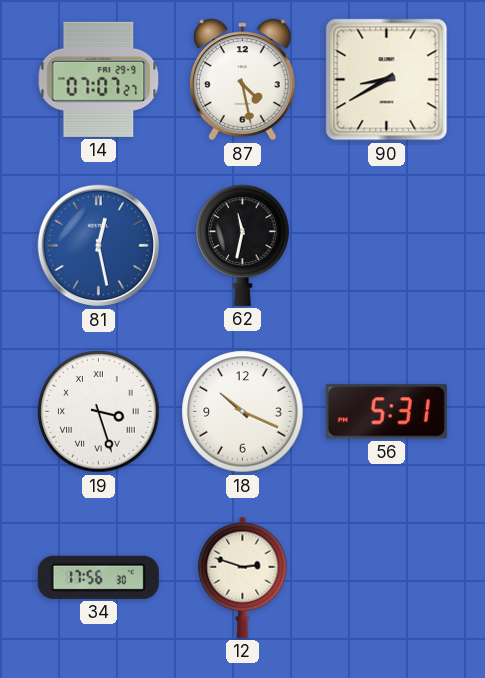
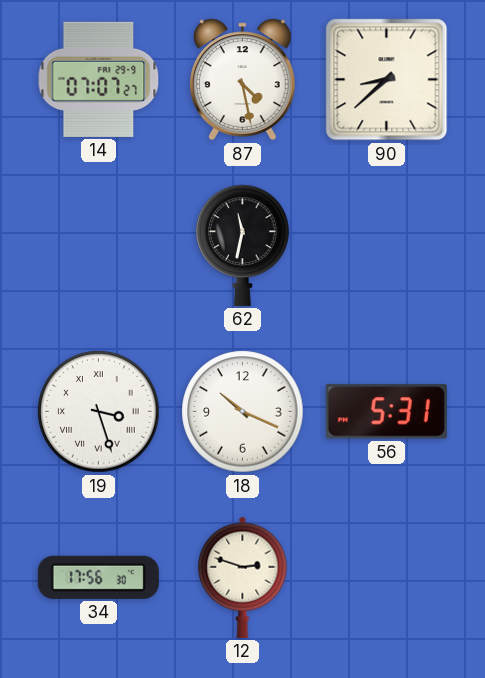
90: 8:40 -> 8:38
81: 12:28 -> none
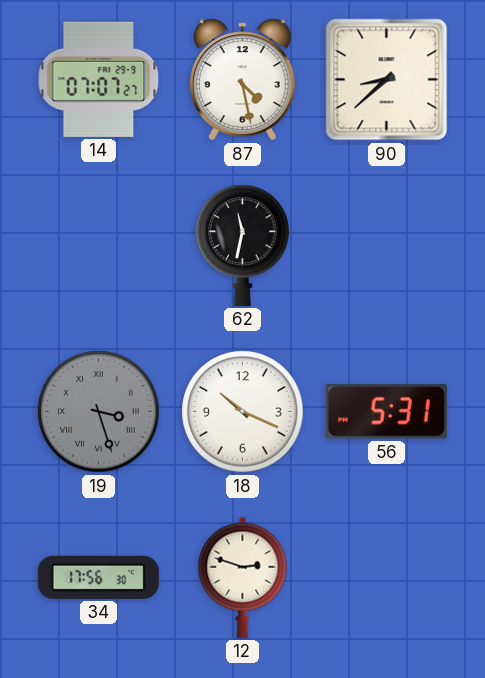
19 dial: white -> grey
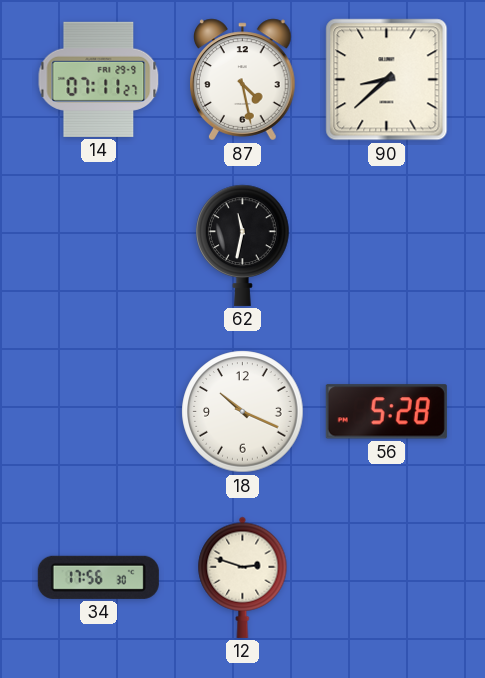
14: 07:07 -> 07:11
19: 3:27 -> none
56: 5:31 -> 5:28
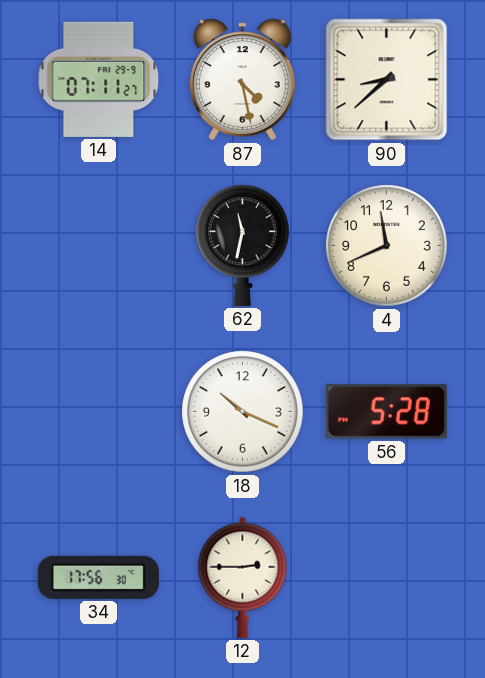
4: none -> 11:41
12: 2:48 -> 2:45
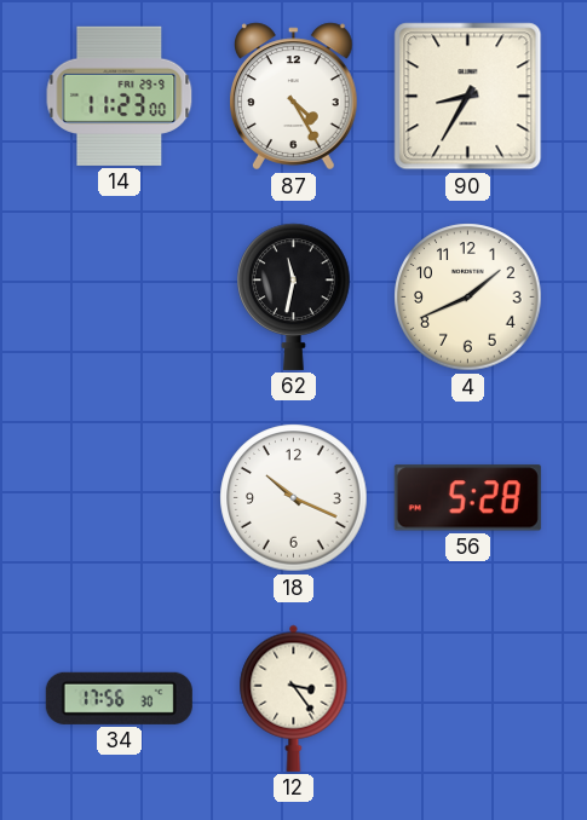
14: 07:11 -> 11:23
87: 4:28 -> 4:25
90: 8:38 -> 8:35
4: 11:41 -> 1:41
12: 2:45 -> 3:24
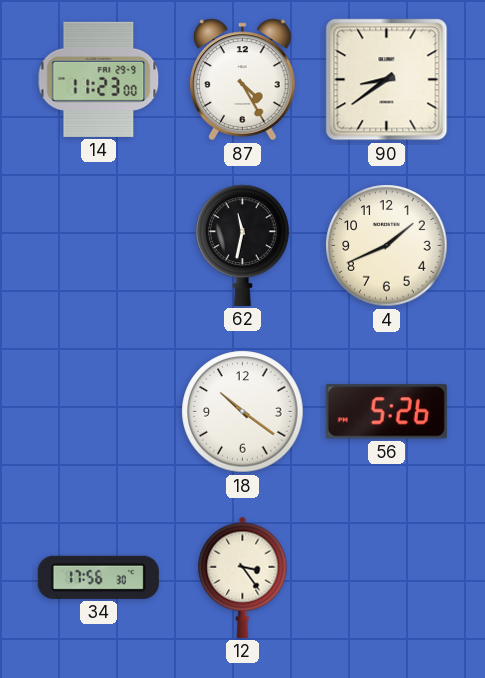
90: 8:35 -> 8:39
18: 10:19 -> 10:21
56: 5:28 -> 5:26
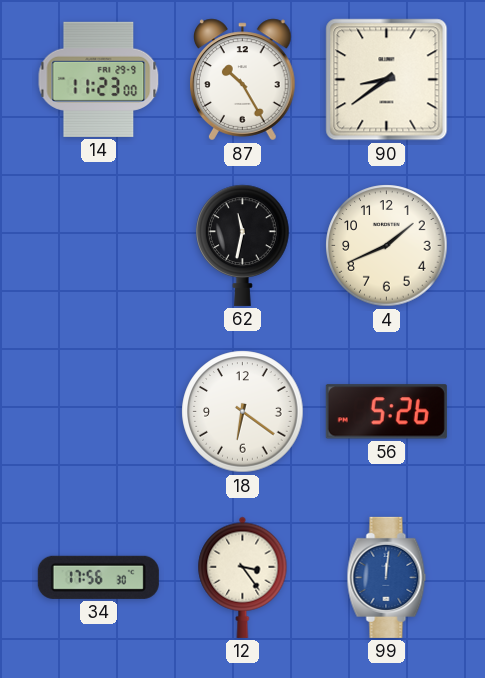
87: 4:25 -> 10:25
18: 10:21 -> 6:21
99: none -> 12:01
